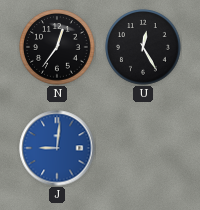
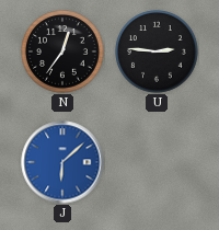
U: 12:25 -> 2:46
J: 9:01 -> 6:08
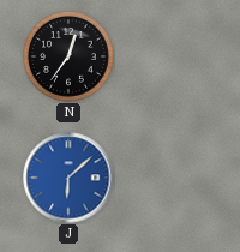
U: 2:46 -> none
